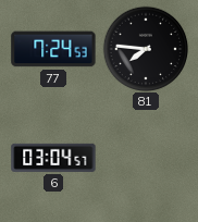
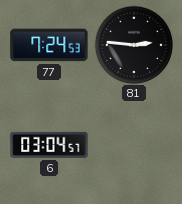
81: 7:46 -> 2:46
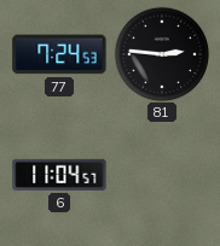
6: 03:04 -> 11:04
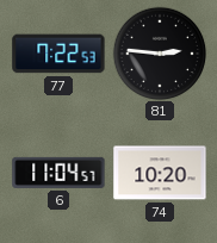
77: 7:24 -> 7:22
74: none -> 10:20
